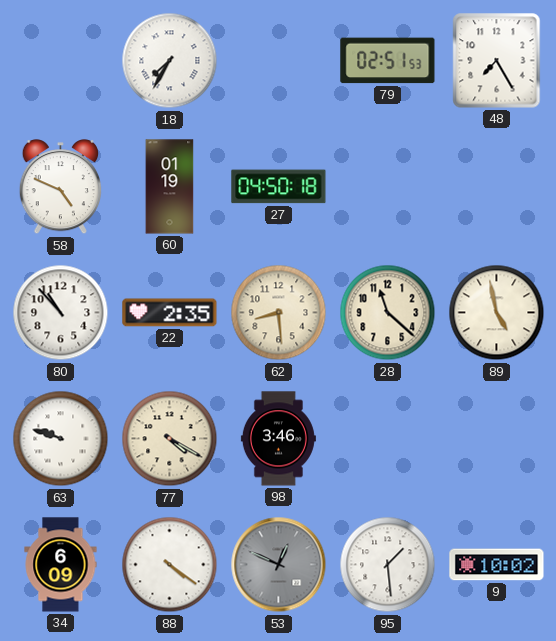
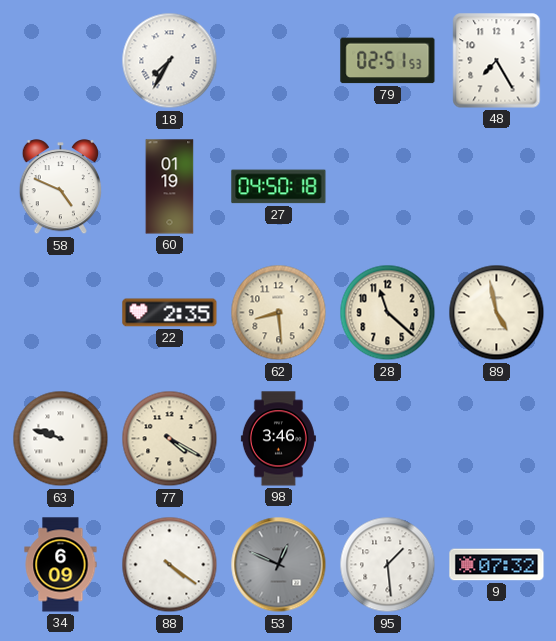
80: 10:53 -> none
9: 10:02 -> 07:32
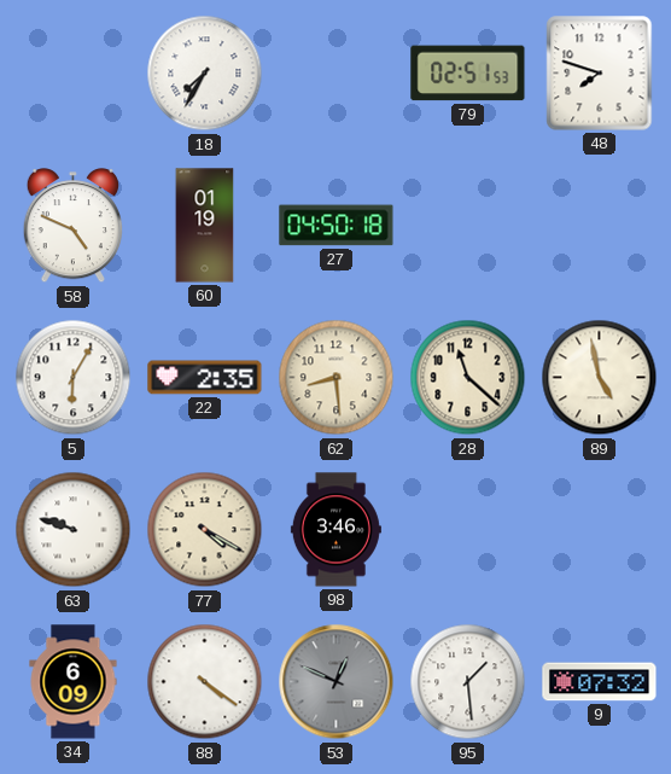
48: 7:25 -> 7:48
5: none -> 6:05
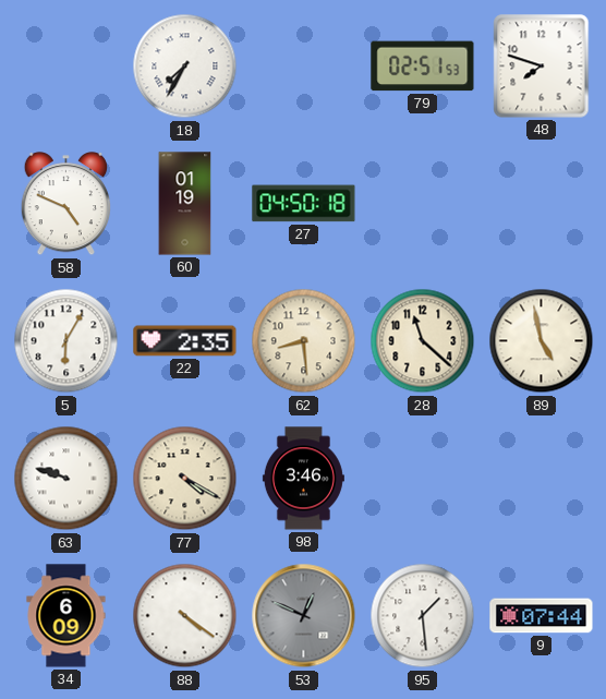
9: 07:32 -> 07:44
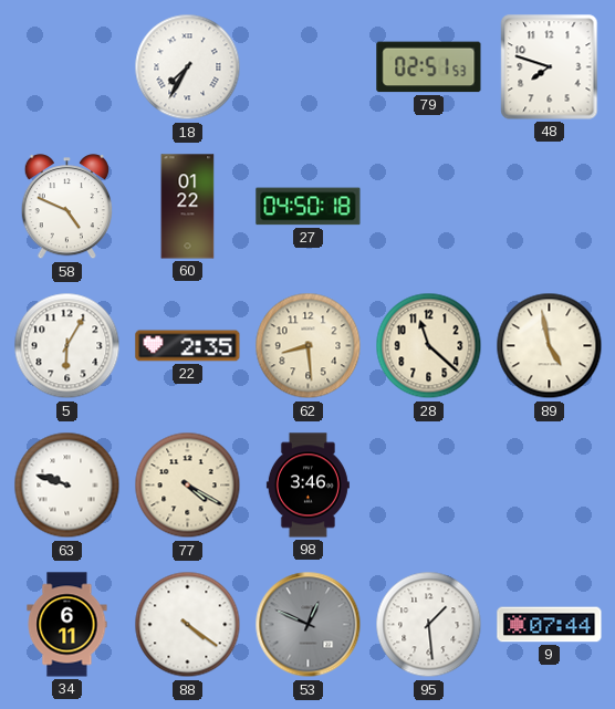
60: 01:19 -> 01:22
34: 6:09 -> 6:11
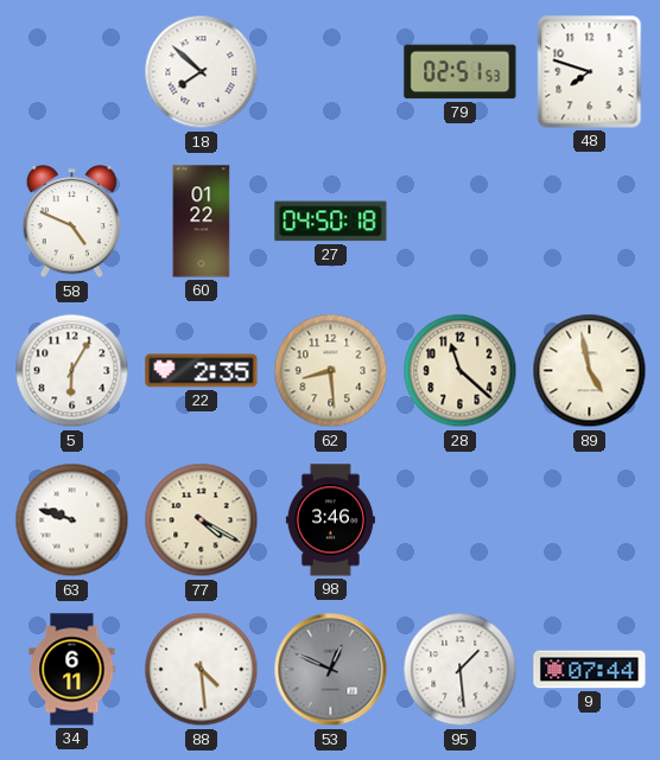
18: 7:35 -> 7:52
88: 4:21 -> 4:29
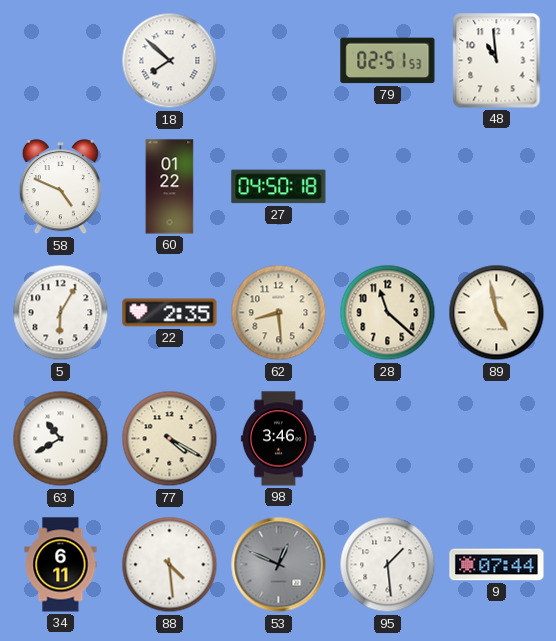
48: 7:48 -> 10:59
63: 9:48 -> 10:40
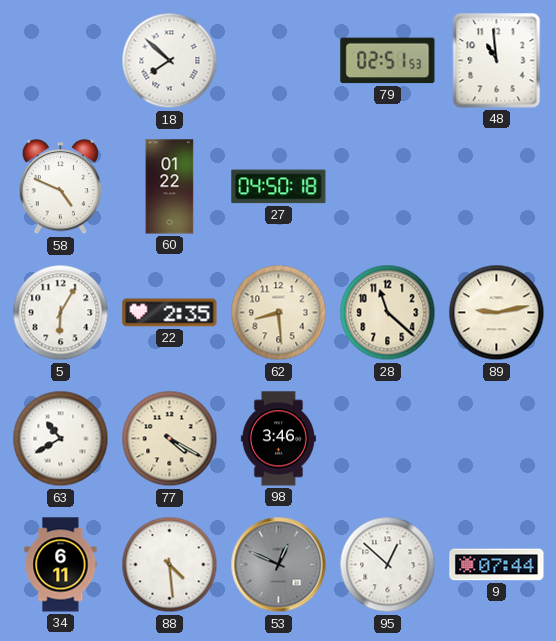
89: 4:58 -> 9:13
95: 1:29 -> 12:52
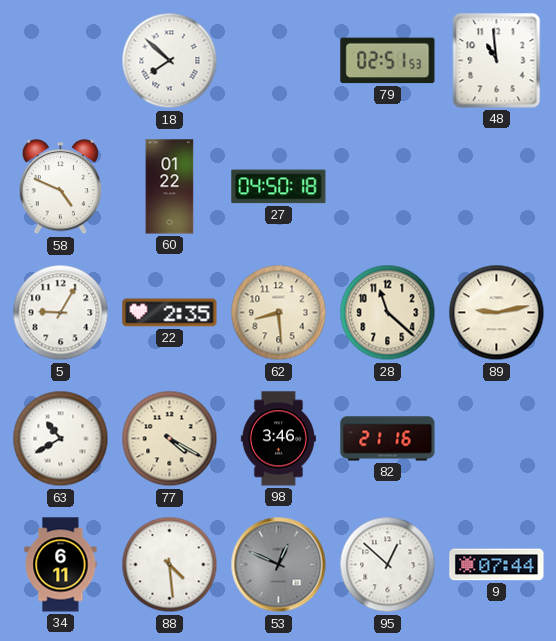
5: 6:05 -> 9:05
82: none -> 21:16
